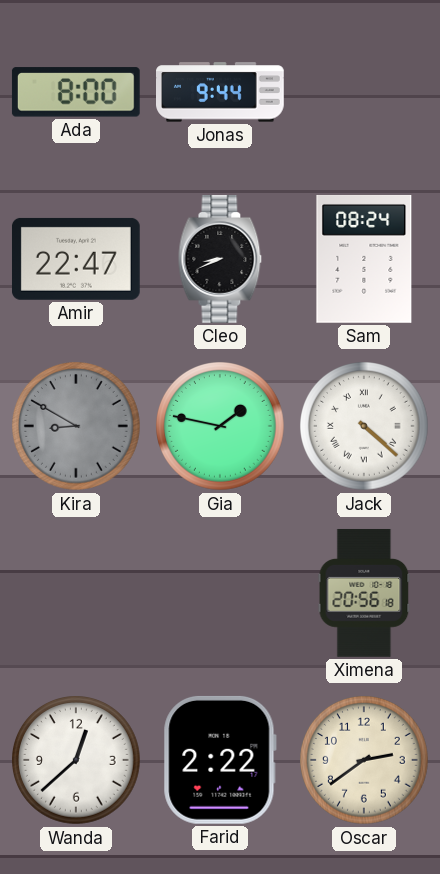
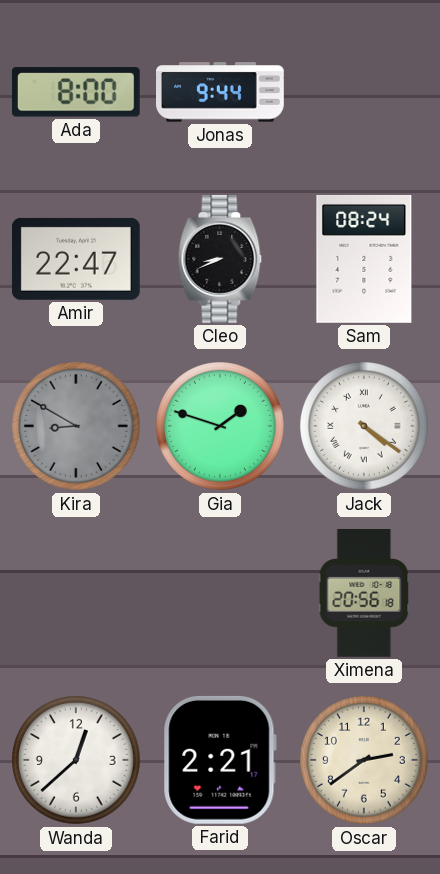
Gia: 1:47 -> 1:48
Jack: 4:22 -> 4:21
Farid: 2:22 -> 2:21
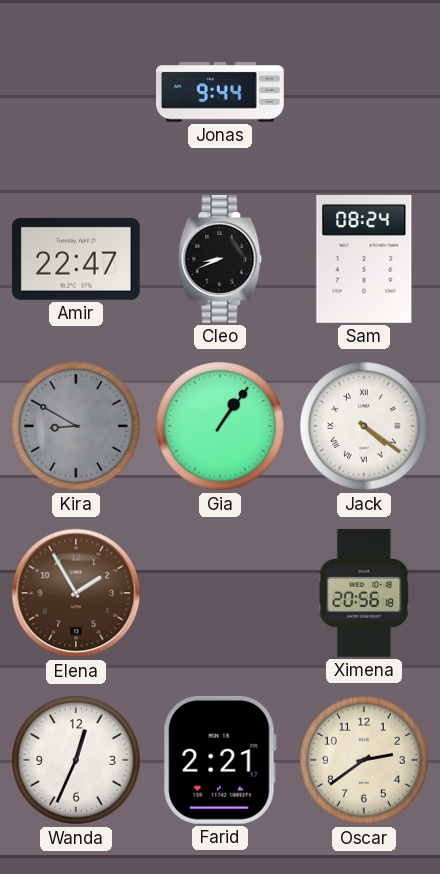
Ada: 8:00 -> none
Gia: 1:48 -> 1:06
Elena: none -> 1:55
Wanda: 12:38 -> 12:34
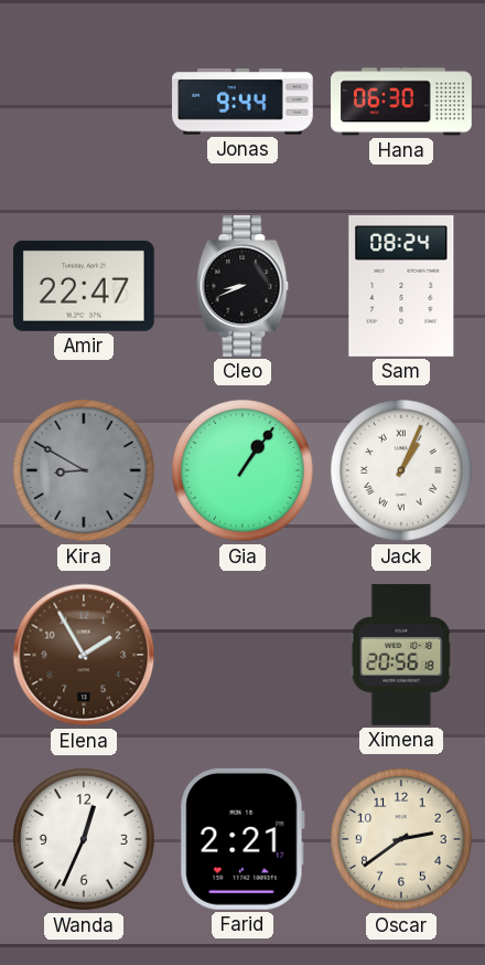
Hana: none -> 06:30
Jack: 4:21 -> 1:04
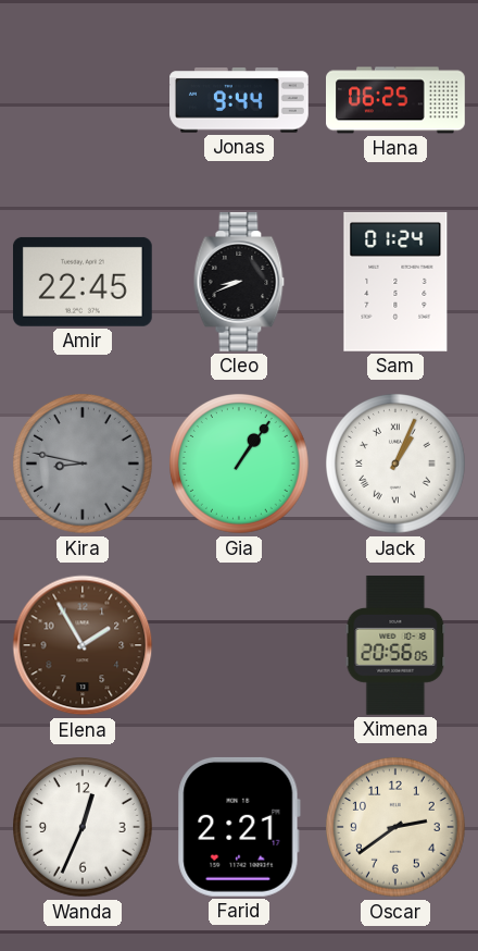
Hana: 06:30 -> 06:25
Amir: 22:47 -> 22:45
Sam: 08:24 -> 01:24
Kira: 8:50 -> 8:47
Ximena: 20:56:18 -> 20:56:05
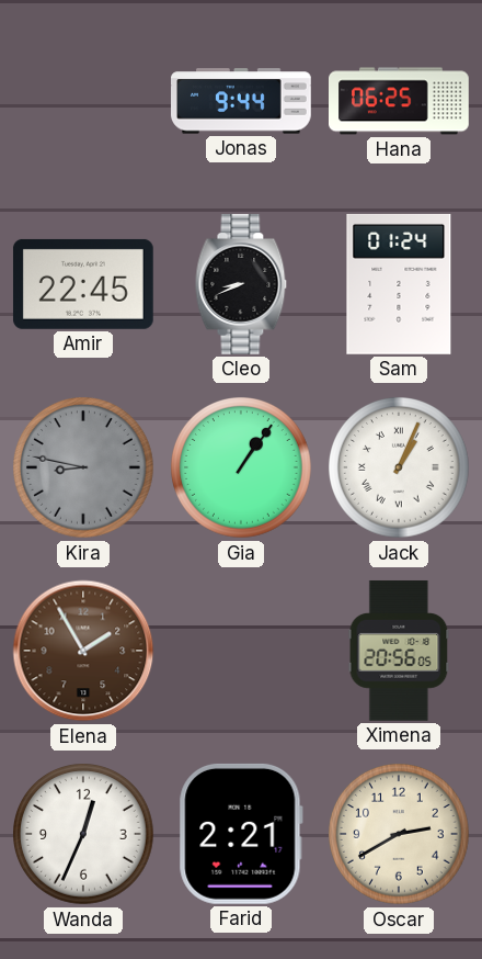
Oscar: 2:39 -> 2:40
